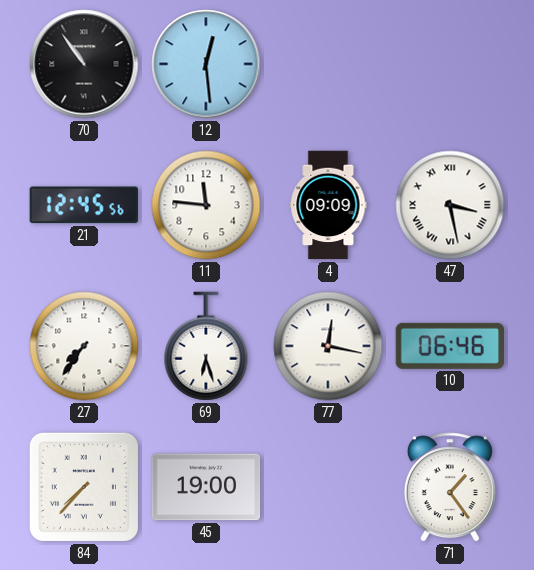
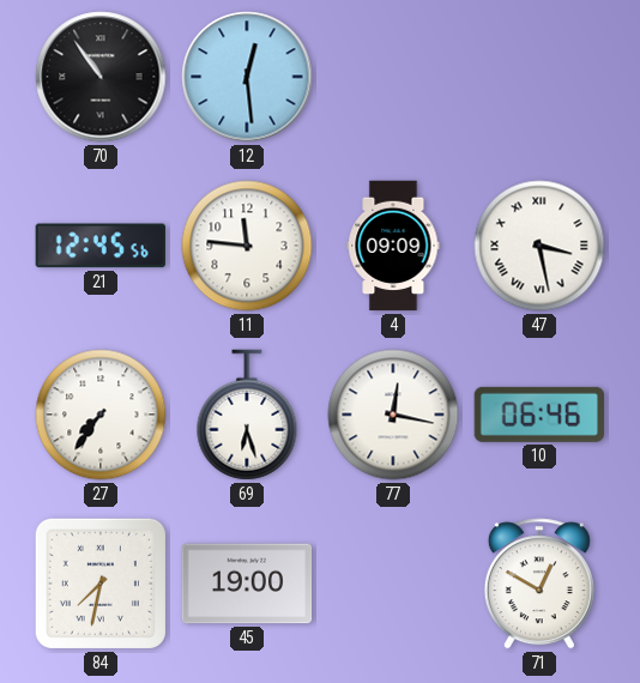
84: 7:37 -> 7:32
71: 1:24 -> 12:50
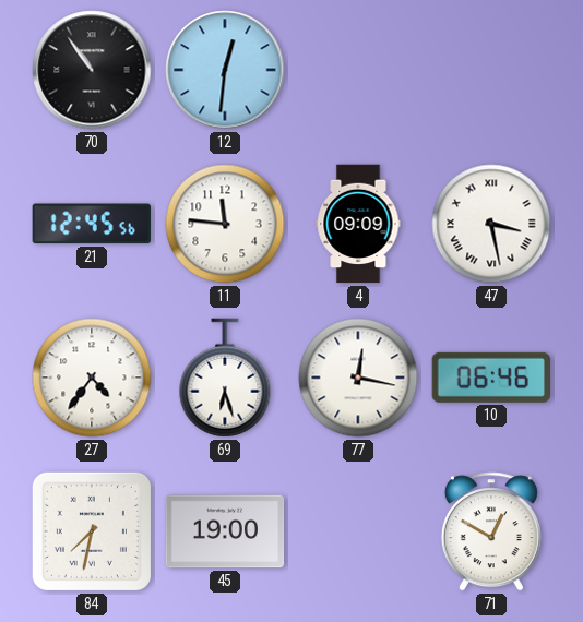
12: 12:29 -> 12:31
27: 7:36 -> 4:36
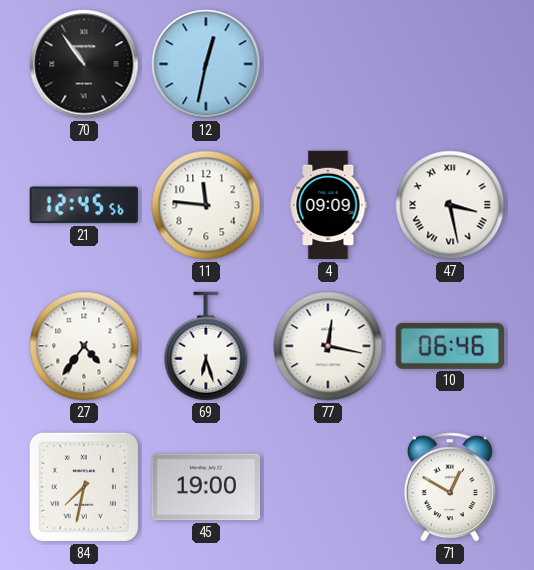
12: 12:31 -> 12:32
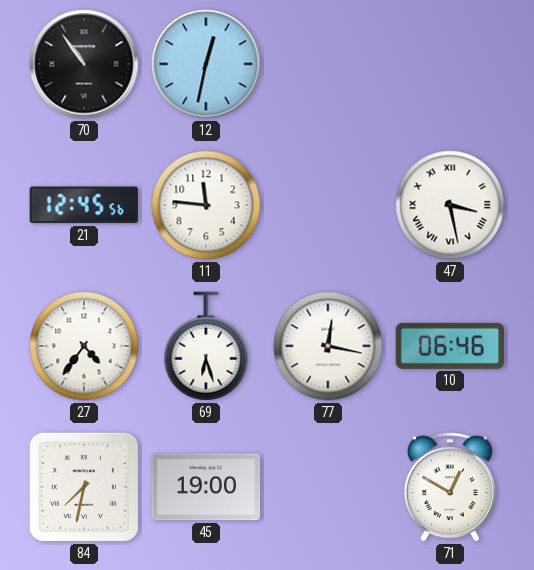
4: 09:09 -> none
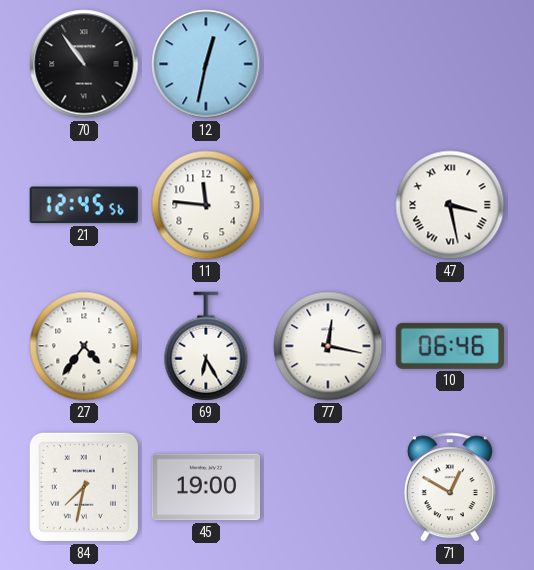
69: 6:27 -> 6:25
